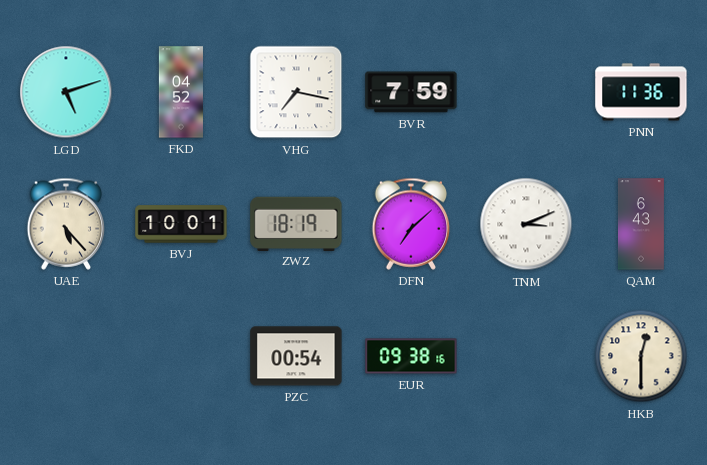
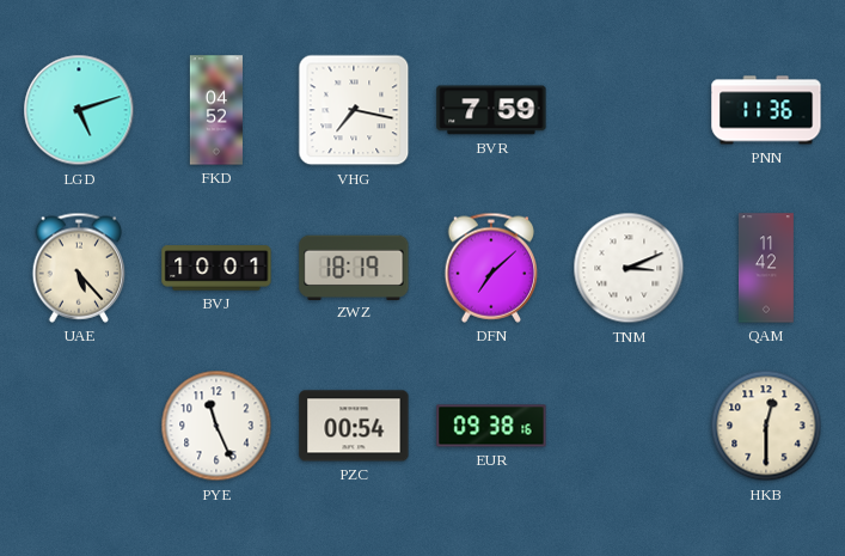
QAM: 6:43 -> 11:42
PYE: none -> 11:26
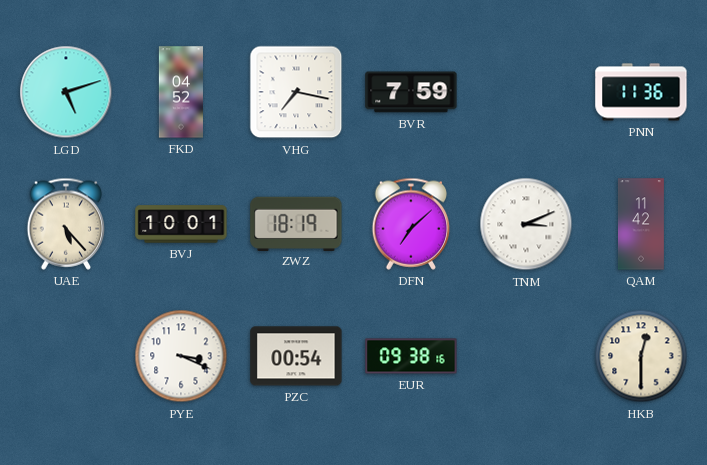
PYE: 11:26 -> 3:19
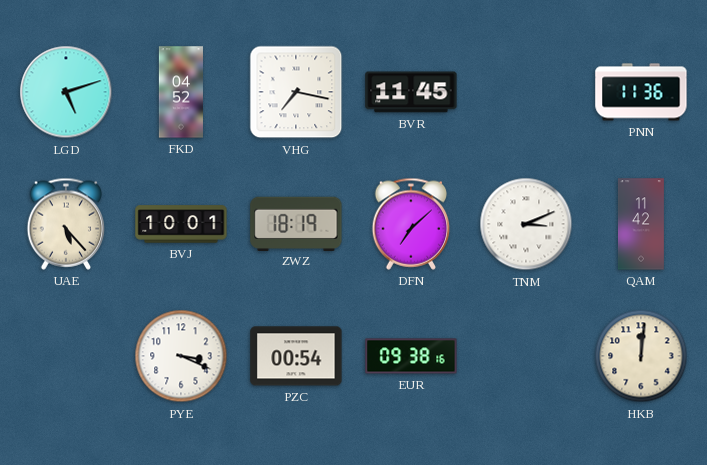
BVR: 7:59 -> 11:45
HKB: 12:30 -> 12:01
